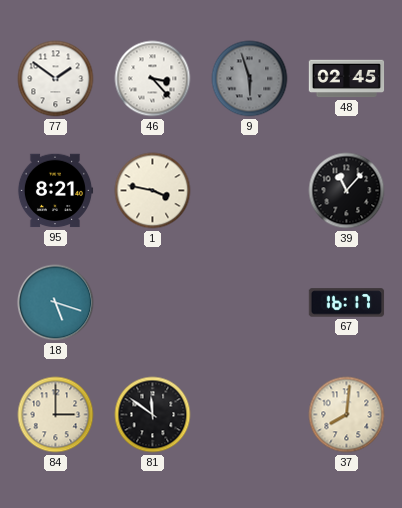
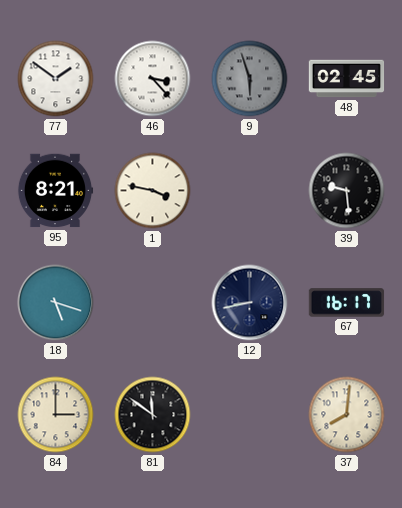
39: 11:07 -> 9:29
12: none -> 8:43
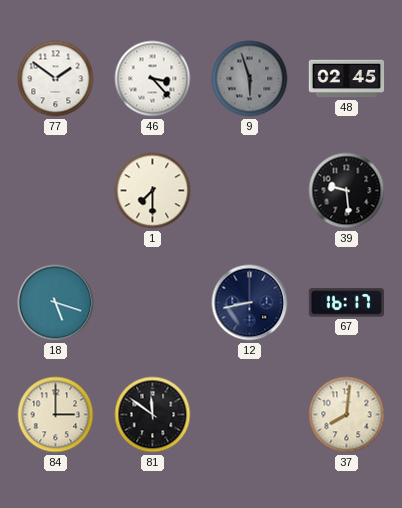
95: 8:21 -> none
1: 3:47 -> 7:30
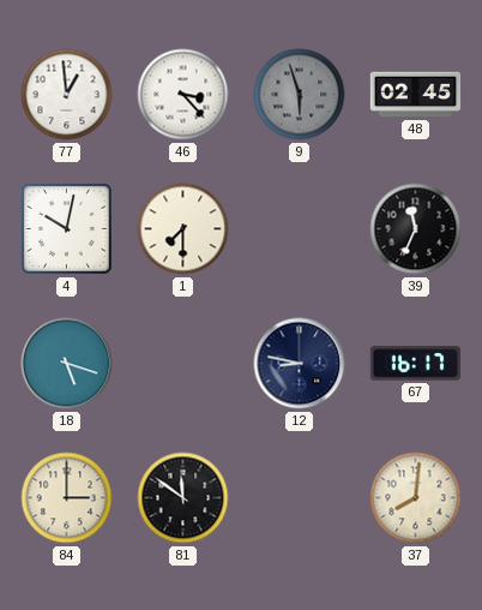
77: 1:51 -> 12:59
4: none -> 10:02
39: 9:29 -> 11:34
12: 8:43 -> 8:47
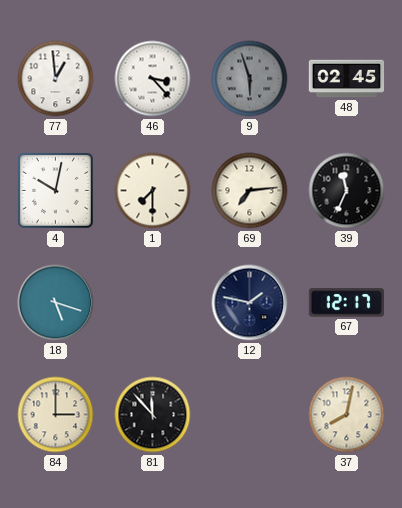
69: none -> 7:14
12: 8:47 -> 1:47
67: 16:17 -> 12:17
81: 11:51 -> 11:53
37: 8:01 -> 8:02
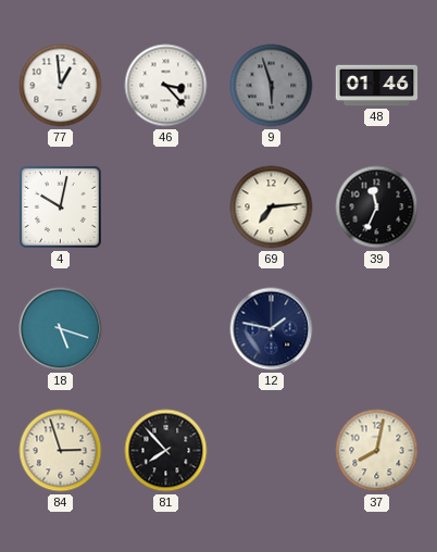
48: 02:45 -> 01:46
1: 7:30 -> none
67: 12:17 -> none
84: 3:00 -> 2:57
81: 11:53 -> 7:53
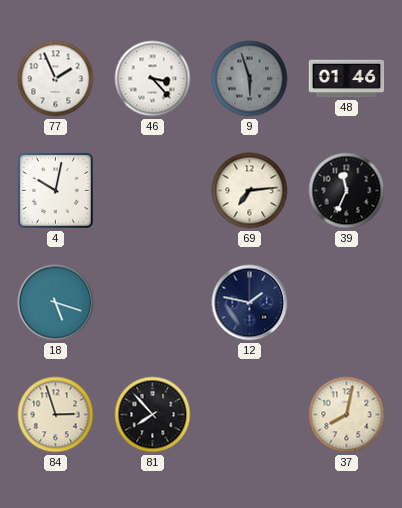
77: 12:59 -> 1:56
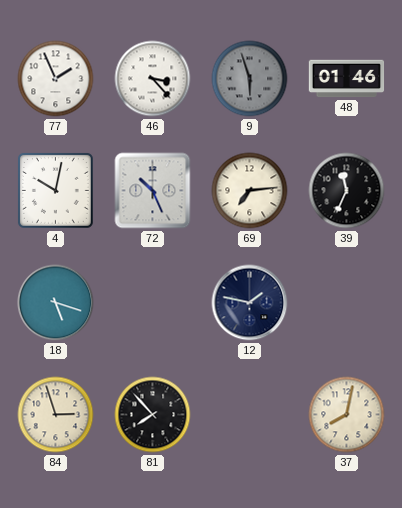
72: none -> 10:26
